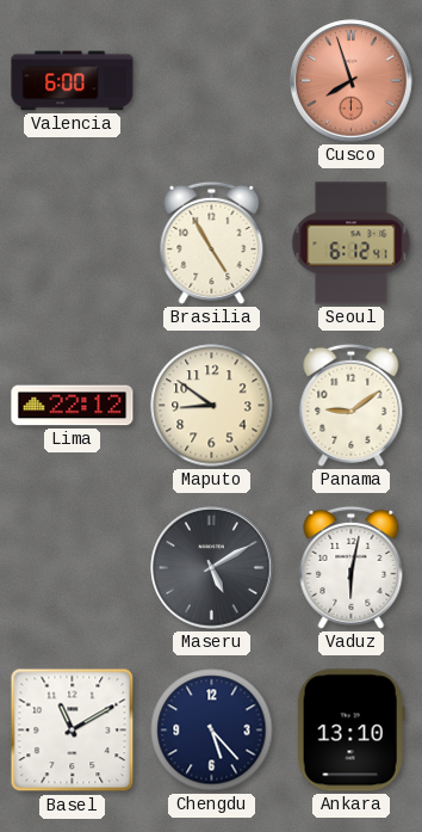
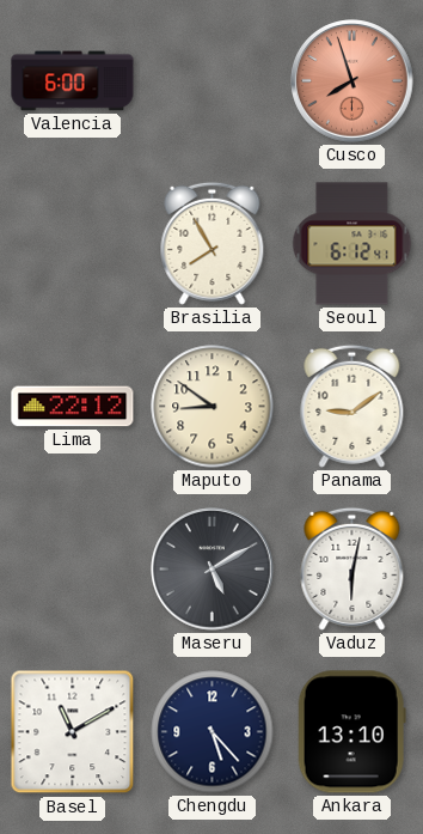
Brasilia: 4:55 -> 7:55
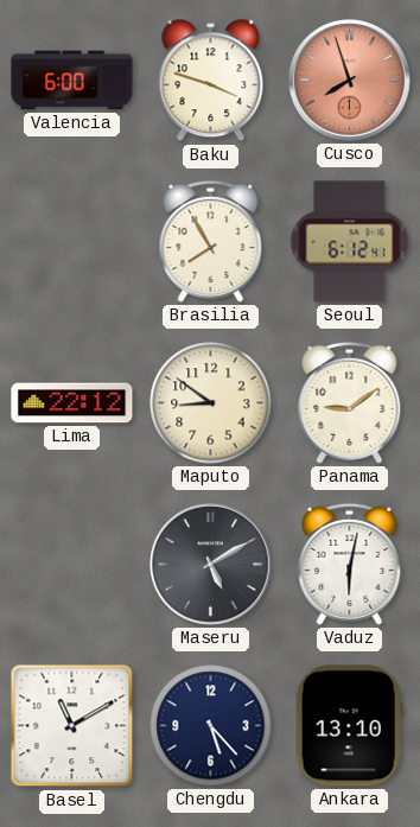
Baku: none -> 3:48
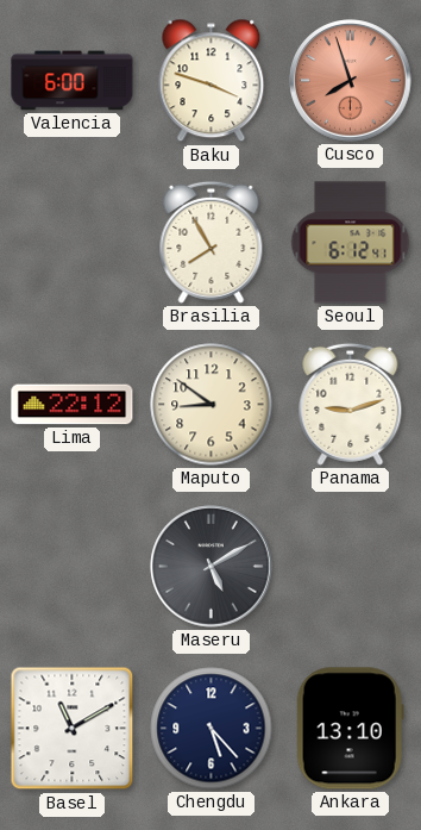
Panama: 9:09 -> 9:12
Vaduz: 6:02 -> none
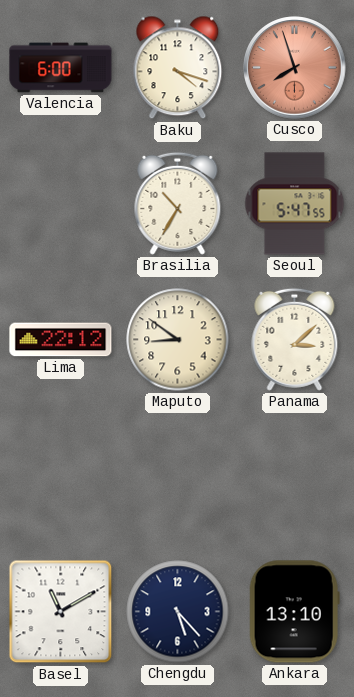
Baku: 3:48 -> 4:18
Brasilia: 7:55 -> 10:35
Seoul: 6:12 -> 5:47
Panama: 9:12 -> 3:08
Maseru: 5:10 -> none
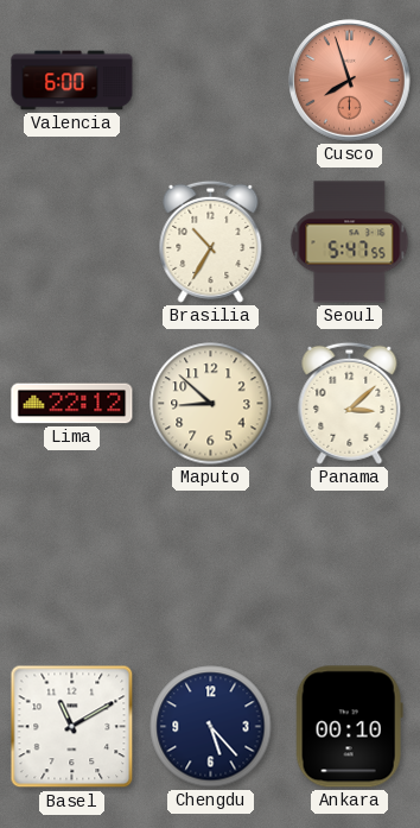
Baku: 4:18 -> none
Maputo: 8:51 -> 8:52
Ankara: 13:10 -> 00:10
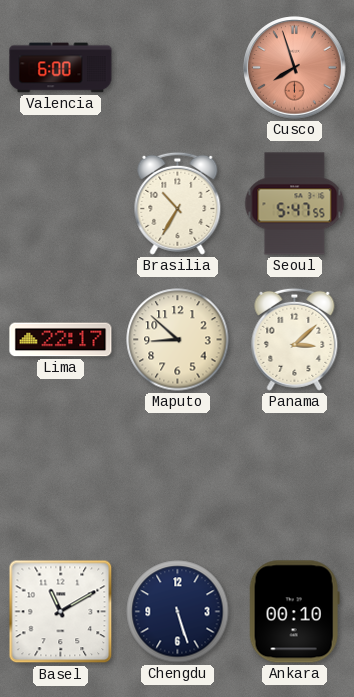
Lima: 22:12 -> 22:17
Chengdu: 5:23 -> 5:27
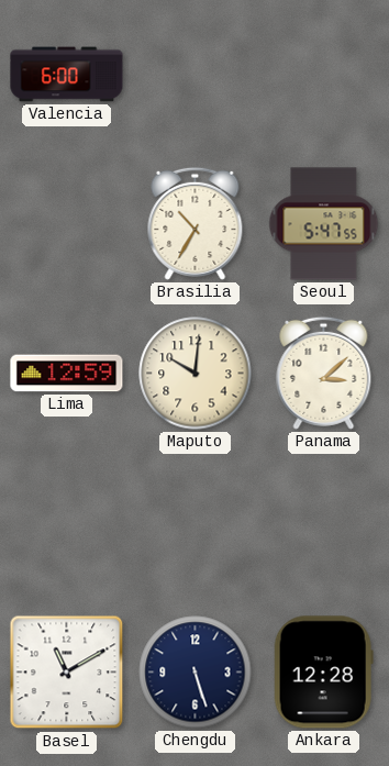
Cusco: 7:57 -> none
Lima: 22:17 -> 12:59
Maputo: 8:52 -> 10:01
Ankara: 00:10 -> 12:28
